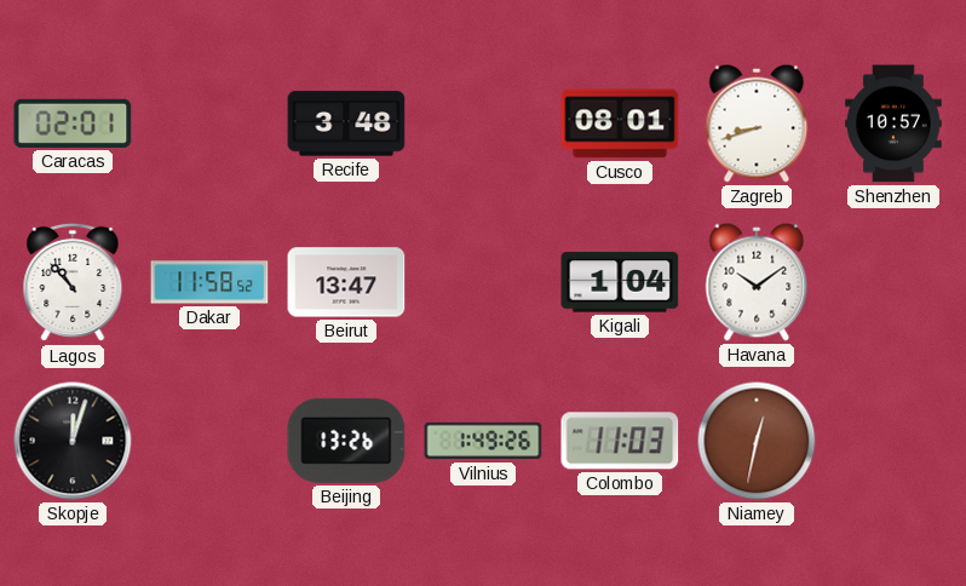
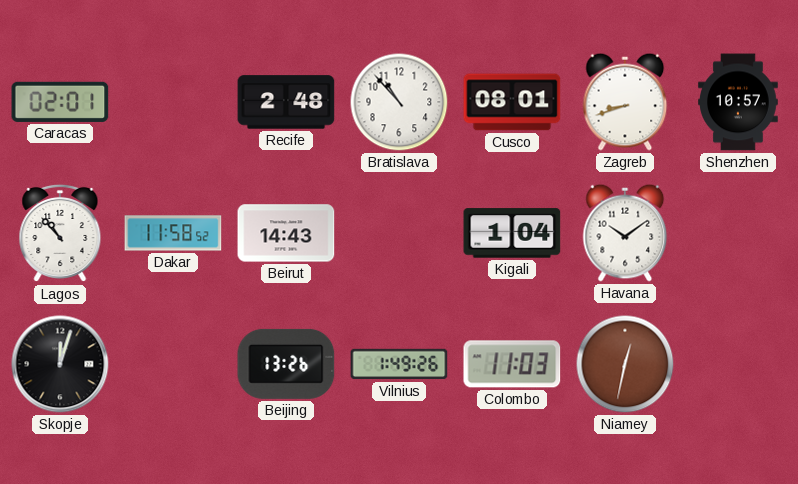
Recife: 3:48 -> 2:48
Bratislava: none -> 10:53
Beirut: 13:47 -> 14:43
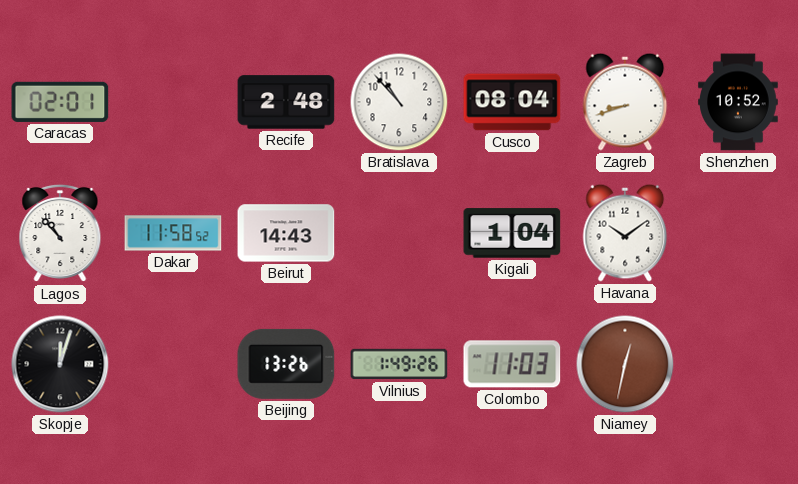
Cusco: 08:01 -> 08:04
Shenzhen: 10:57 -> 10:52
